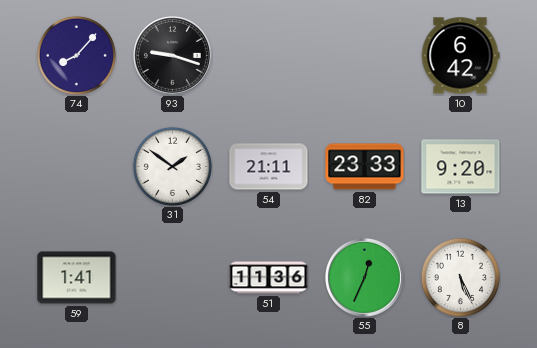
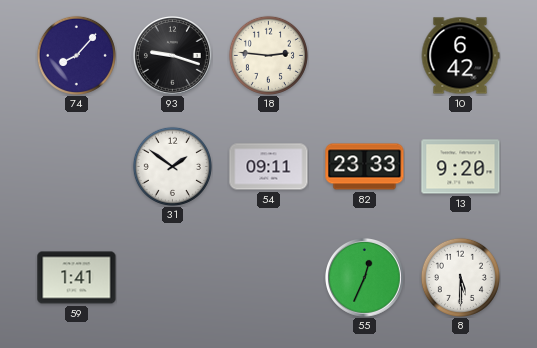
18: none -> 2:46
54: 21:11 -> 09:11
51: 11:36 -> none
8: 5:26 -> 5:30
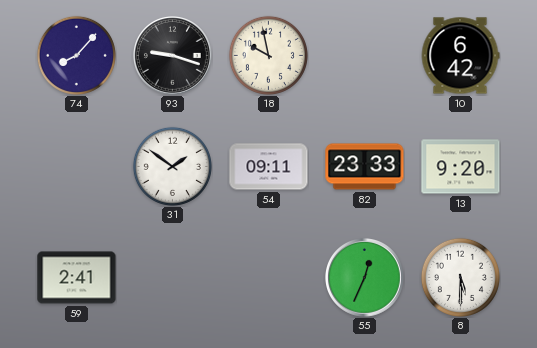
18: 2:46 -> 9:58
59: 1:41 -> 2:41
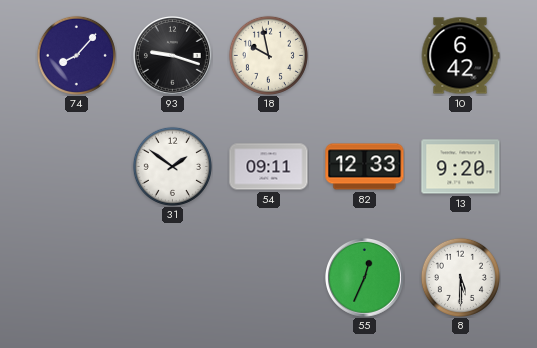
82: 23:33 -> 12:33
59: 2:41 -> none
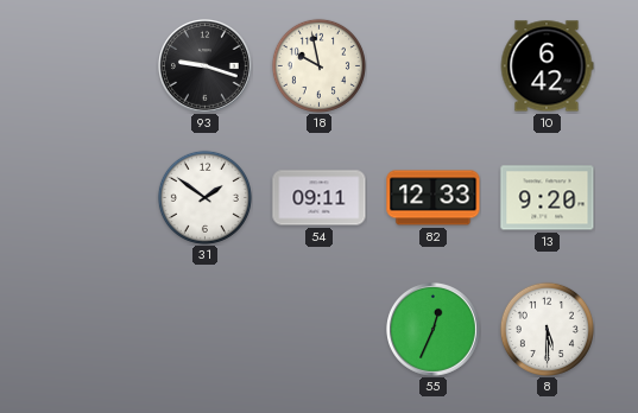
74: 8:07 -> none
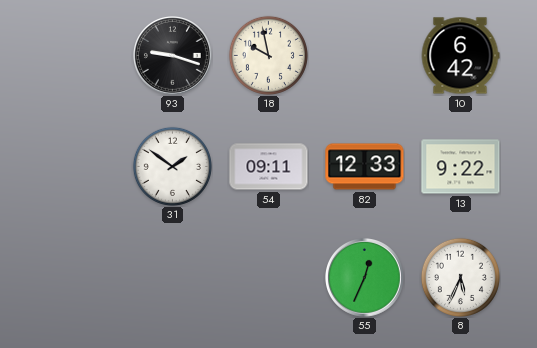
13: 9:20 -> 9:22
8: 5:30 -> 5:34
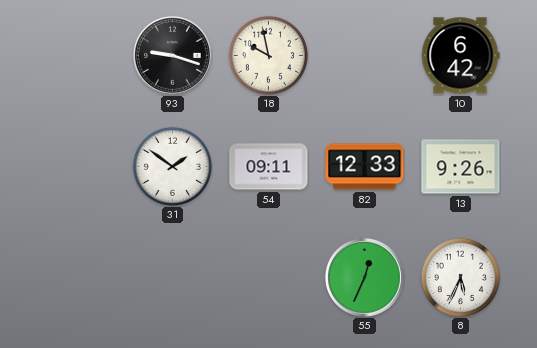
13: 9:22 -> 9:26
